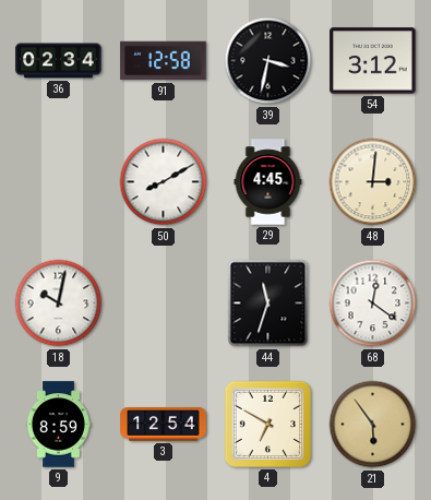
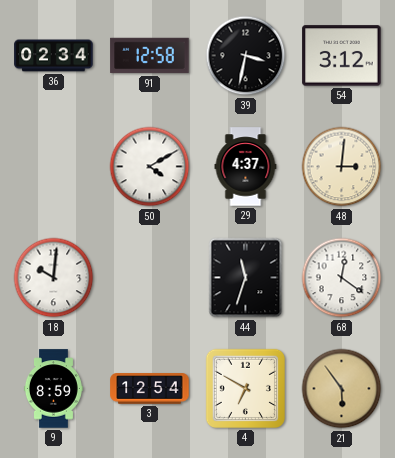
50: 8:10 -> 4:10
29: 4:45 -> 4:37
18: 10:02 -> 10:01
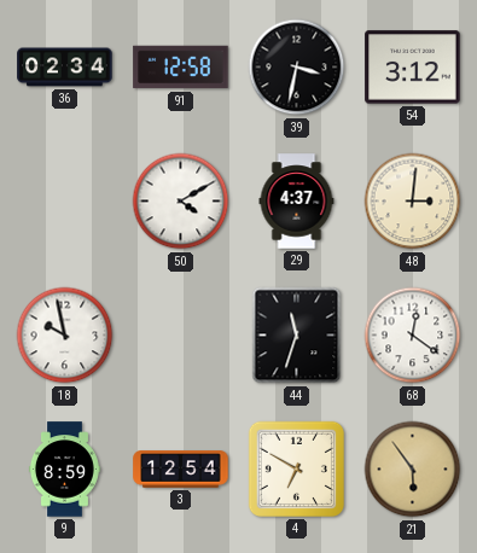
18: 10:01 -> 9:58
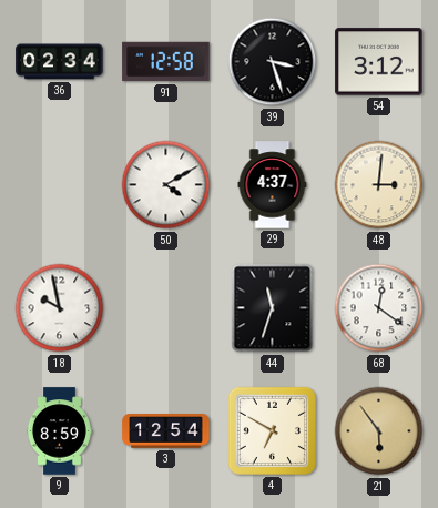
39: 3:32 -> 3:27
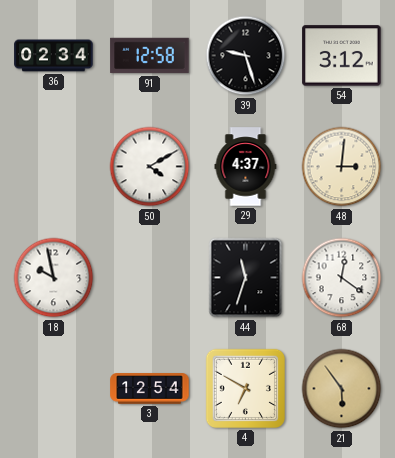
39: 3:27 -> 9:27
9: 8:59 -> none
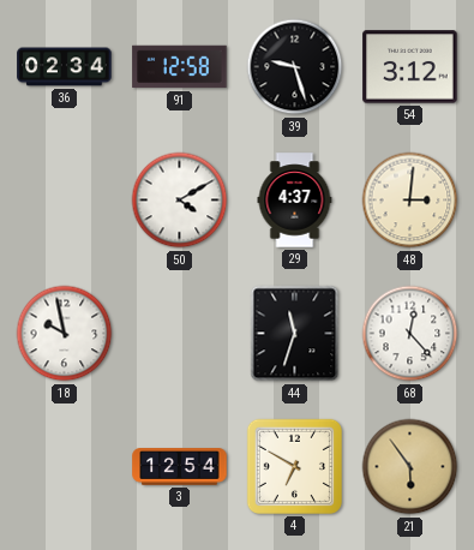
68: 12:21 -> 12:23
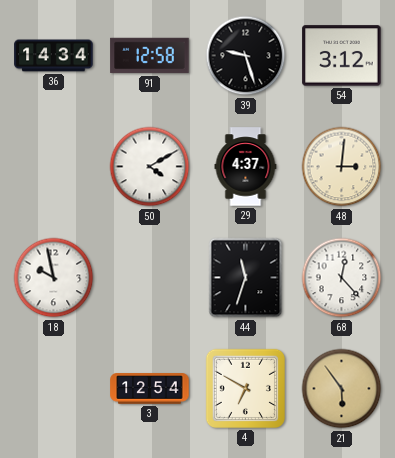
36: 02:34 -> 14:34
